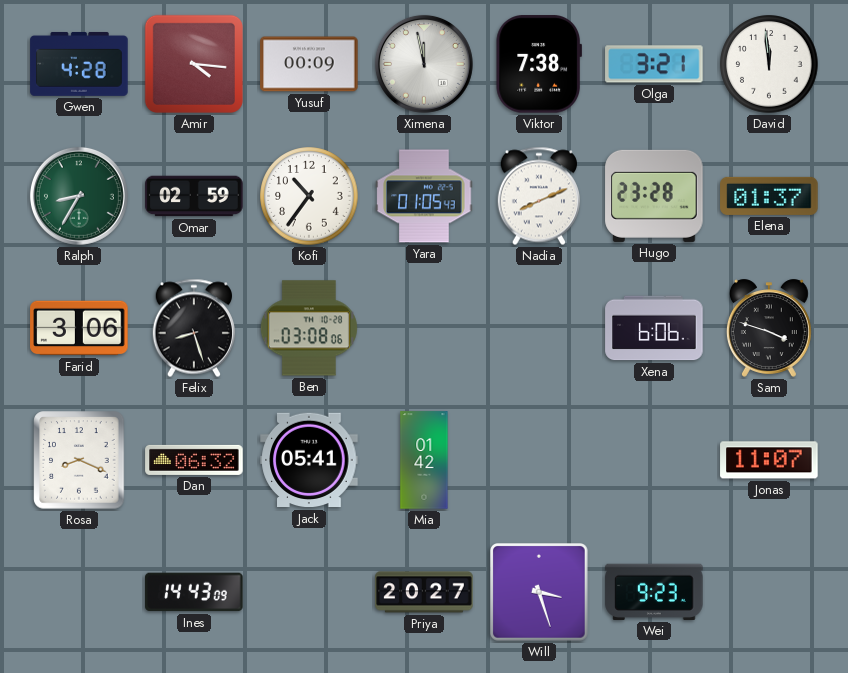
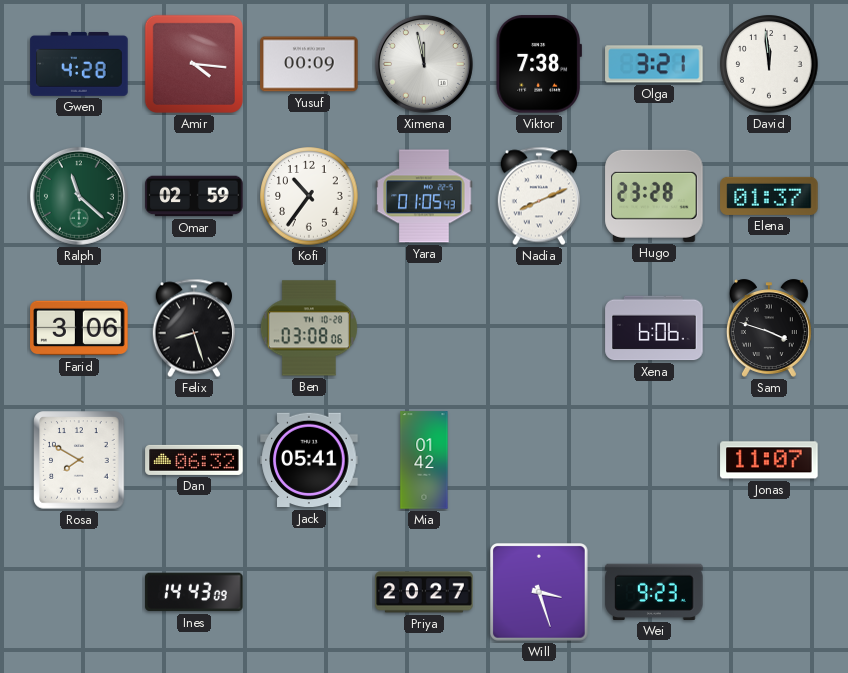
Ralph: 8:35 -> 11:22
Rosa: 8:19 -> 7:50
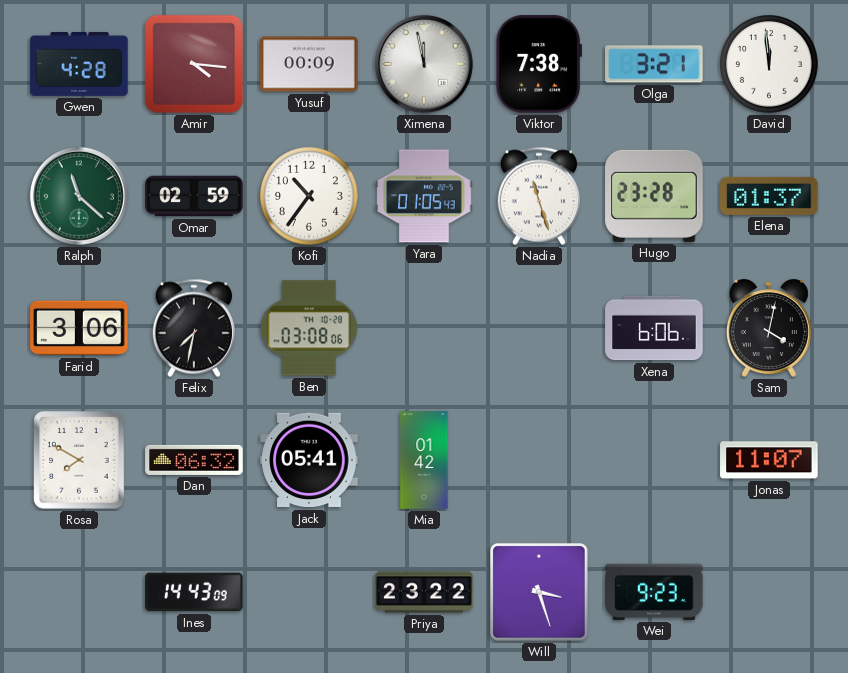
Nadia: 8:11 -> 11:27
Felix: 8:27 -> 7:32
Sam: 3:48 -> 4:02
Priya: 20:27 -> 23:22
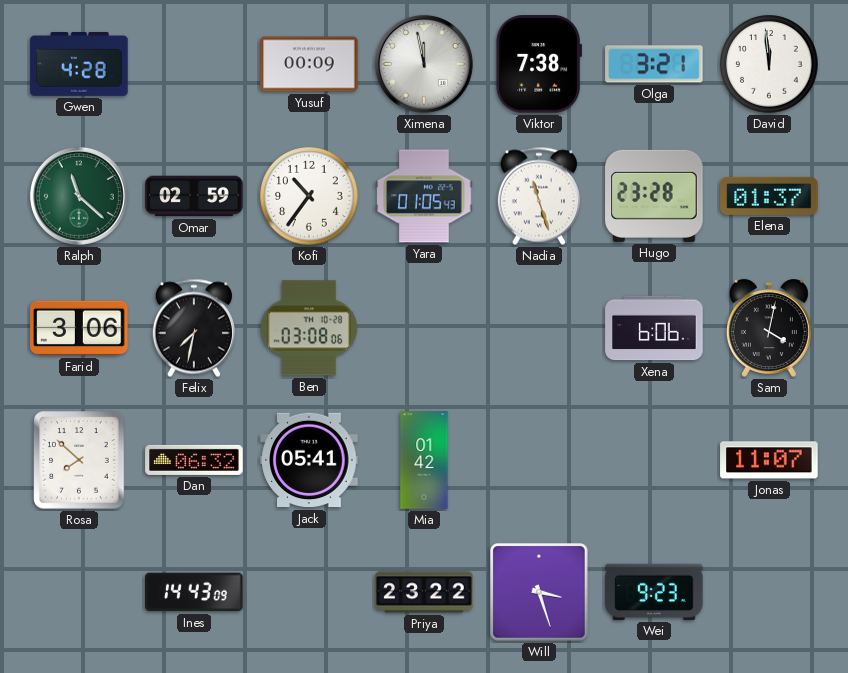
Amir: 4:16 -> none
Rosa: 7:50 -> 7:52
